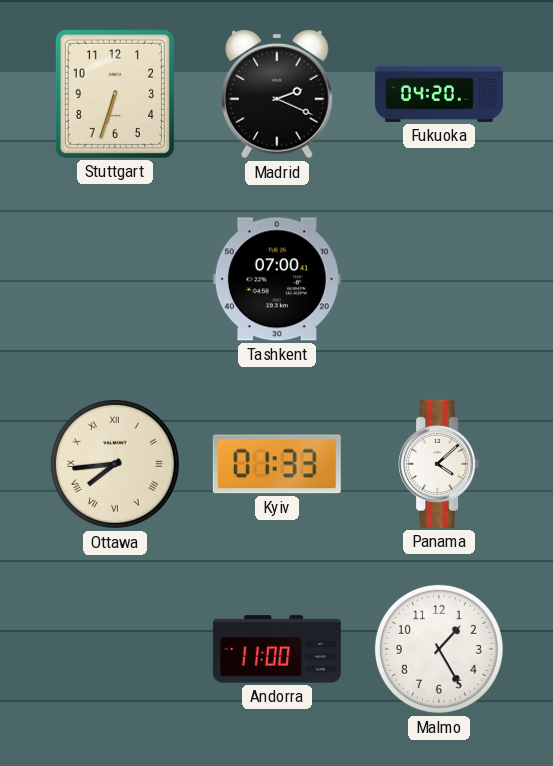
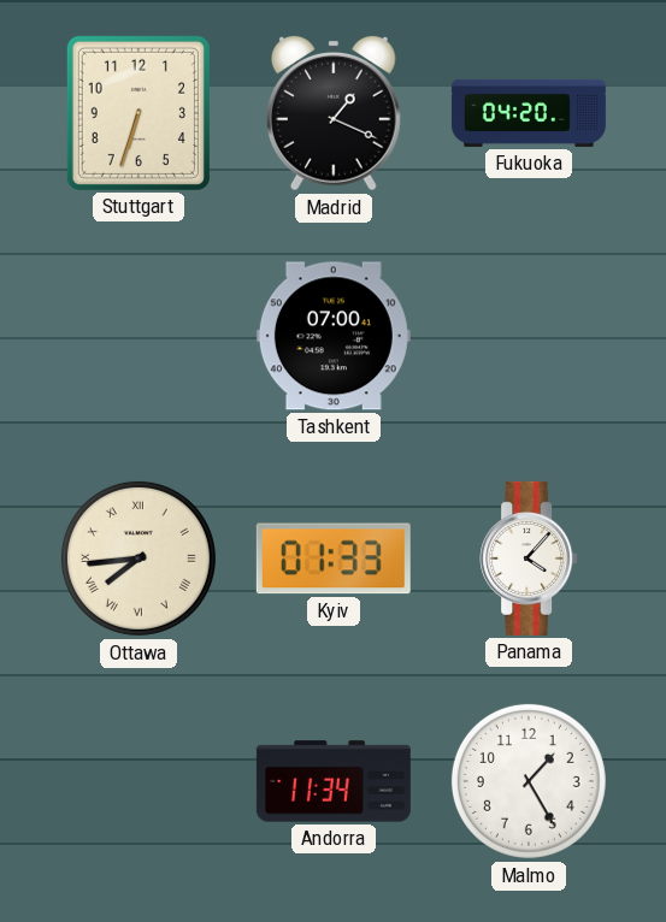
Madrid: 2:19 -> 1:19
Panama: 4:08 -> 4:07
Andorra: 11:00 -> 11:34
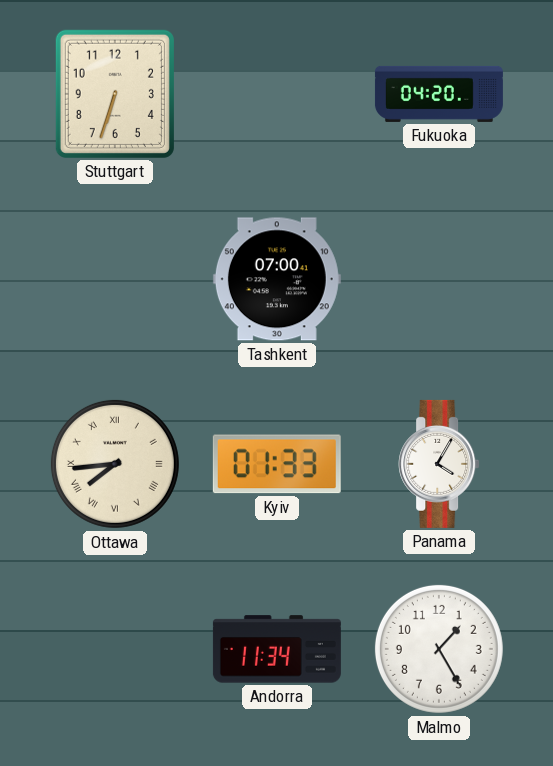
Madrid: 1:19 -> none
Panama: 4:07 -> 4:05
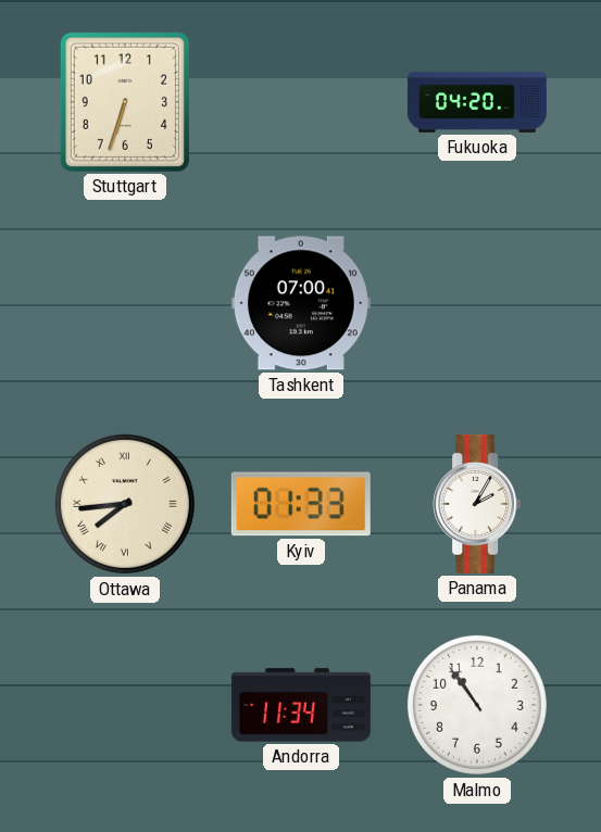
Panama: 4:05 -> 2:05
Malmo: 1:25 -> 10:54
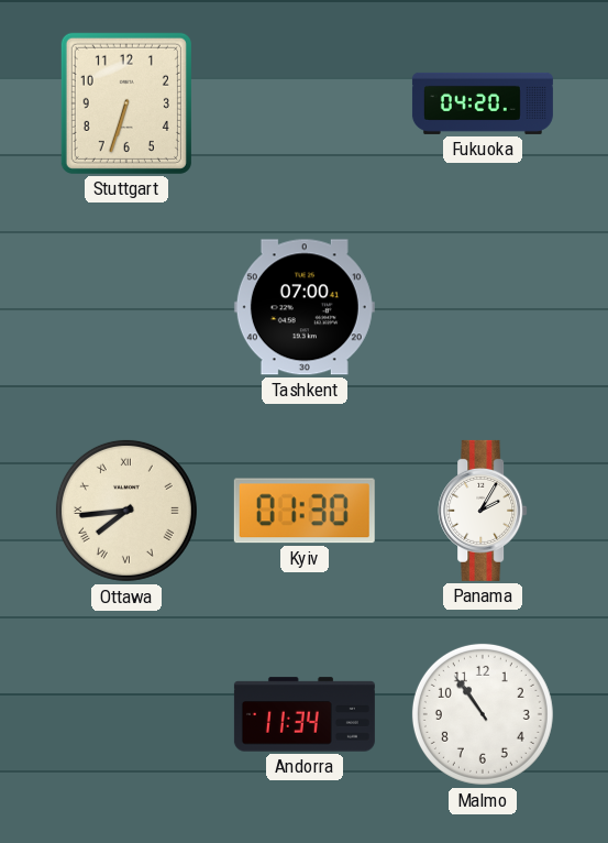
Kyiv: 01:33 -> 01:30
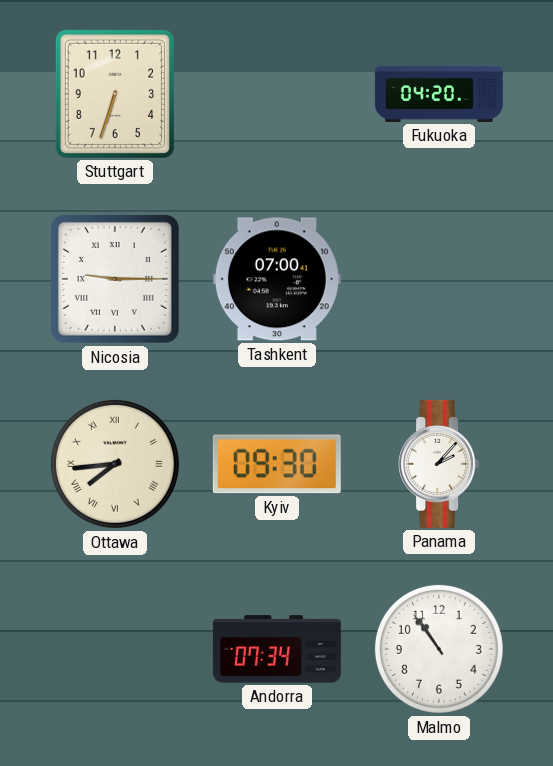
Nicosia: none -> 9:15
Kyiv: 01:30 -> 09:30
Panama: 2:05 -> 2:07
Andorra: 11:34 -> 07:34
